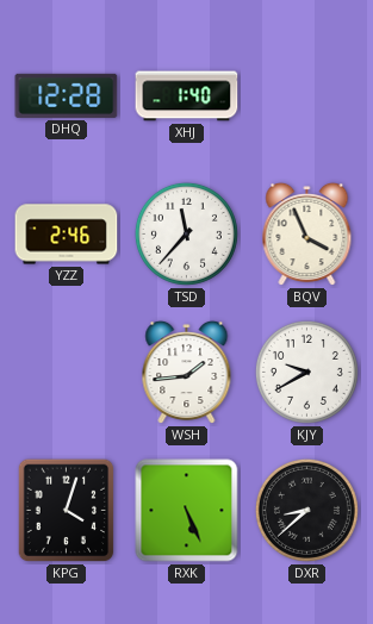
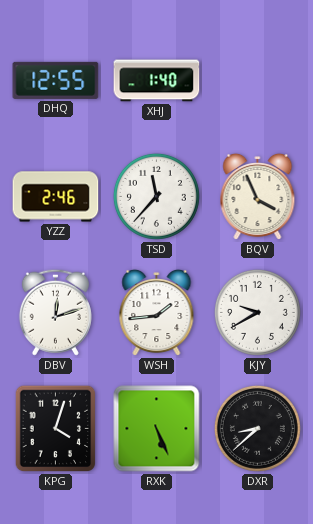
DHQ: 12:28 -> 12:55
DBV: none -> 12:12
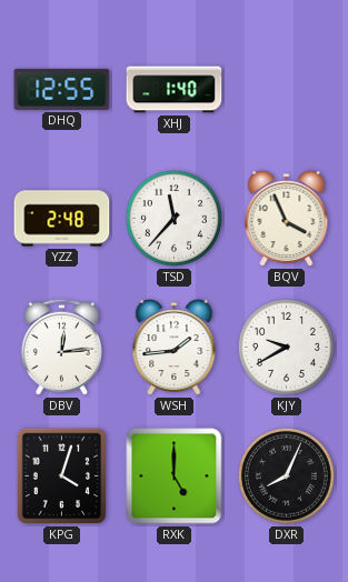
YZZ: 2:46 -> 2:48
DBV: 12:12 -> 12:14
RXK: 5:26 -> 5:00
DXR: 8:38 -> 8:04
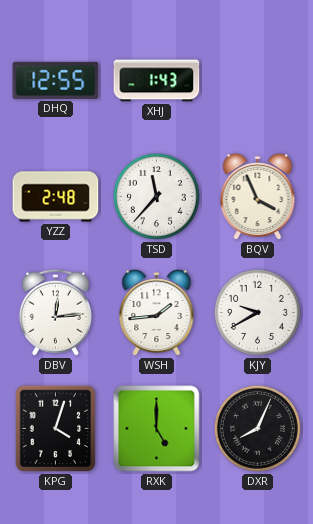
XHJ: 1:40 -> 1:43
